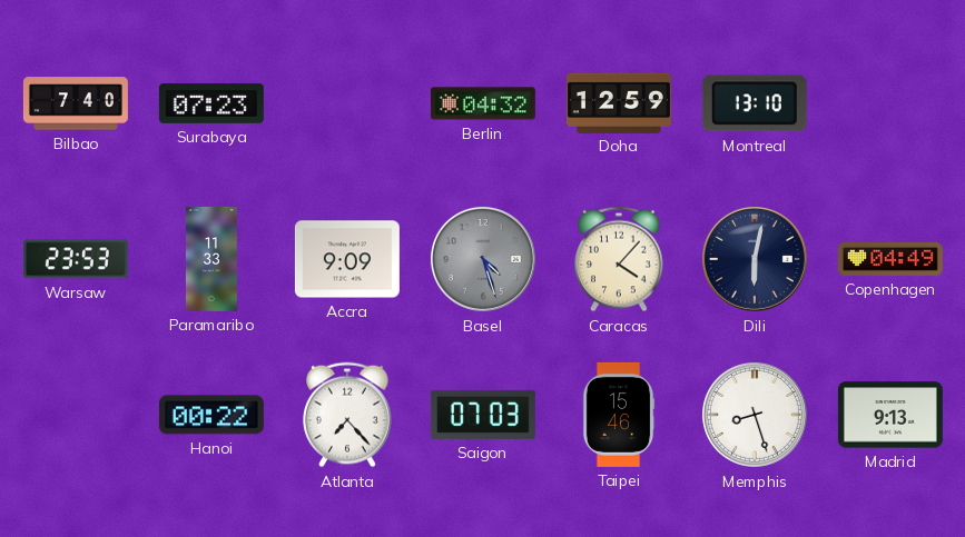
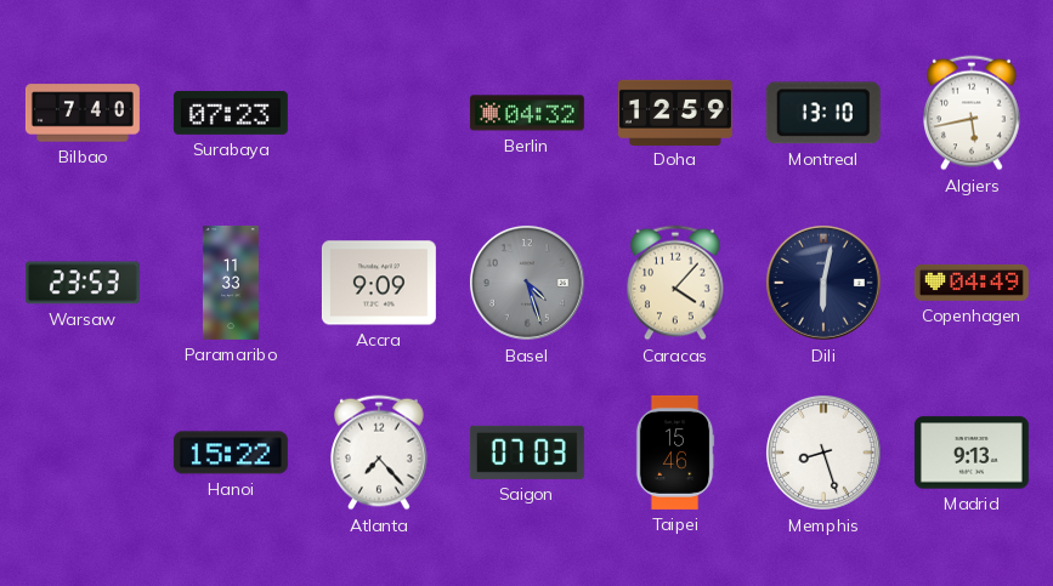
Algiers: none -> 5:43
Hanoi: 00:22 -> 15:22
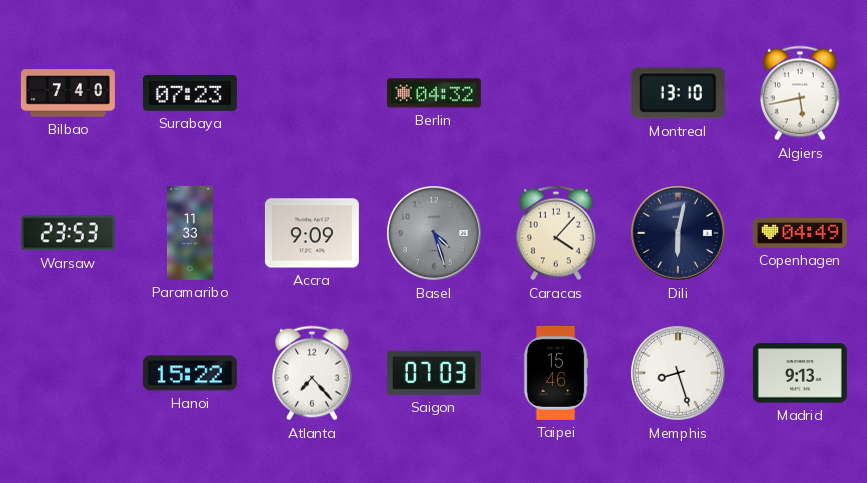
Doha: 12:59 -> none
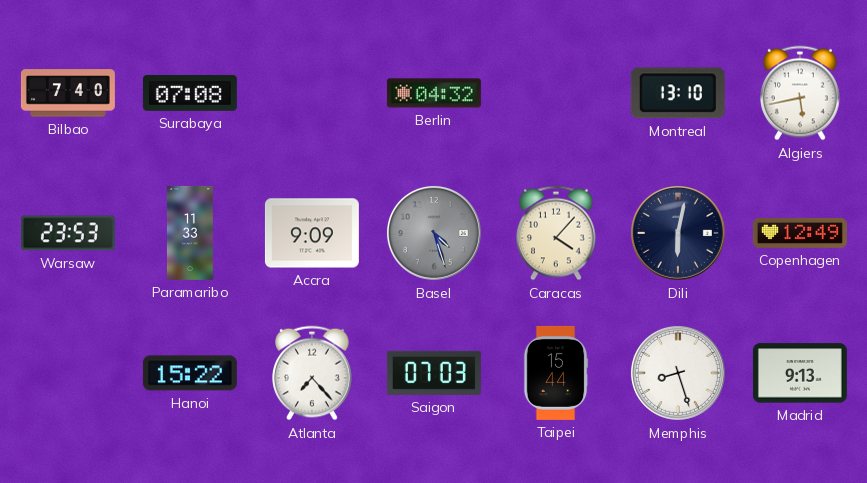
Surabaya: 07:23 -> 07:08
Copenhagen: 04:49 -> 12:49
Taipei: 15:46 -> 15:44
